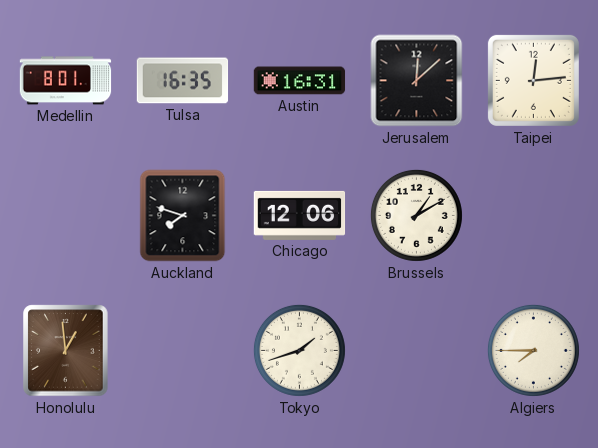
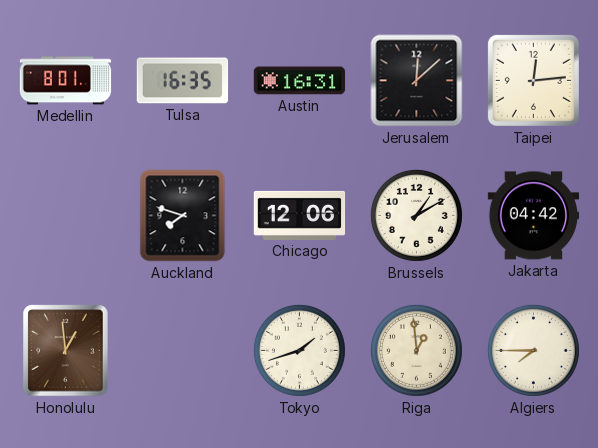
Jakarta: none -> 04:42
Riga: none -> 12:59
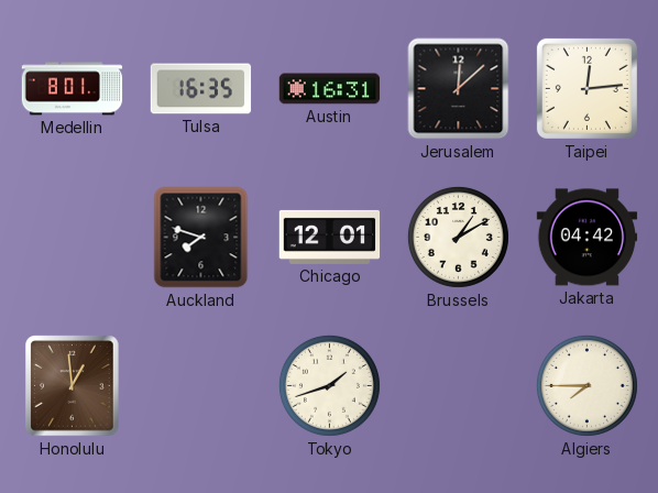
Chicago: 12:06 -> 12:01
Riga: 12:59 -> none
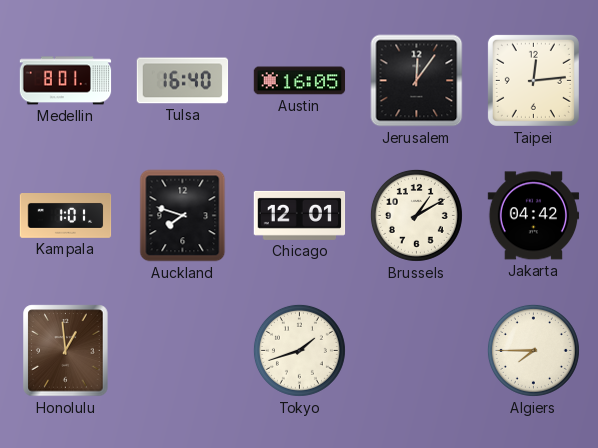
Tulsa: 16:35 -> 16:40
Austin: 16:31 -> 16:05
Jerusalem: 12:08 -> 12:06
Kampala: none -> 1:01
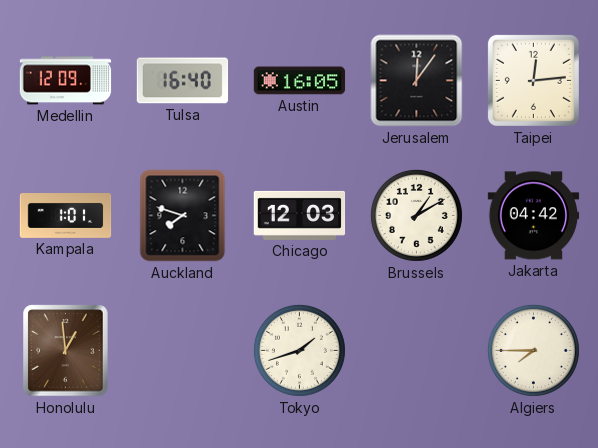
Medellin: 8:01 -> 12:09
Chicago: 12:01 -> 12:03
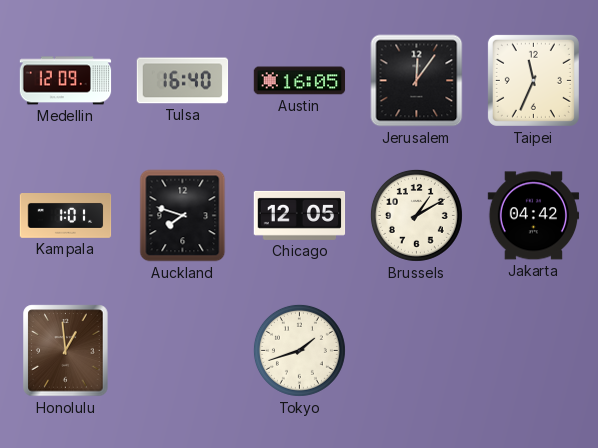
Taipei: 12:14 -> 11:34
Chicago: 12:03 -> 12:05
Algiers: 7:45 -> none
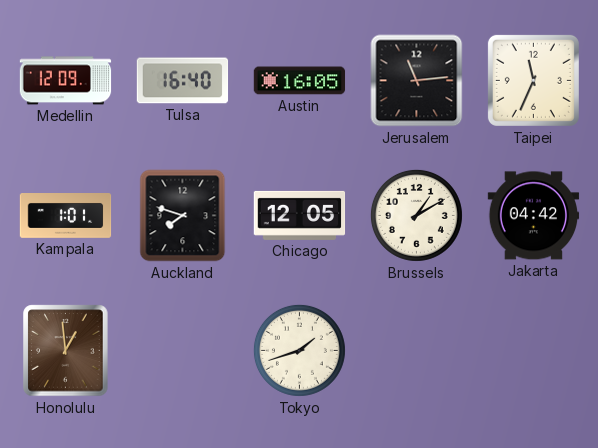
Jerusalem: 12:06 -> 11:14
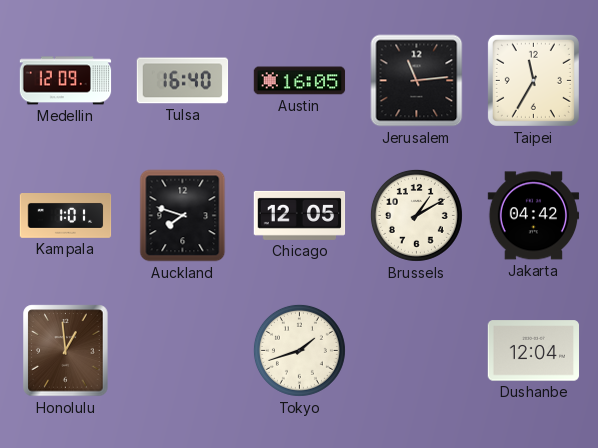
Taipei: 11:34 -> 11:35
Dushanbe: none -> 12:04
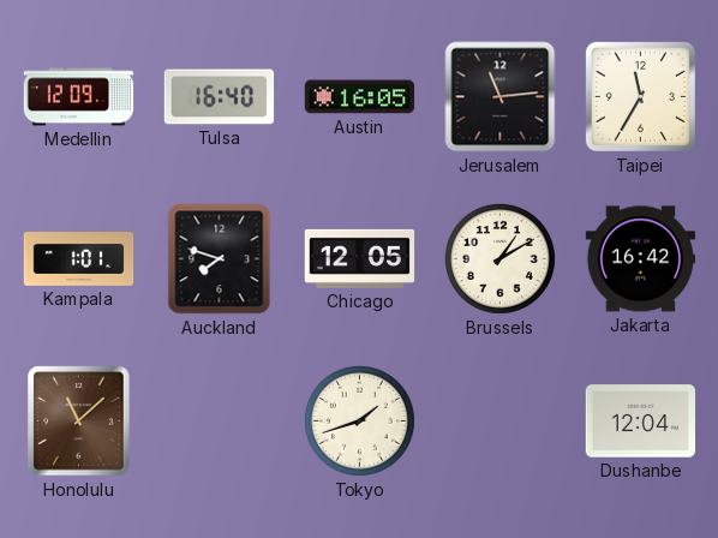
Jakarta: 04:42 -> 16:42
Honolulu: 12:59 -> 11:08
